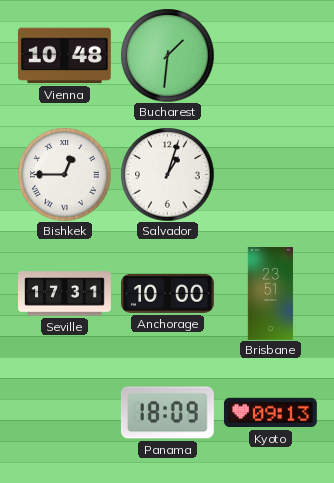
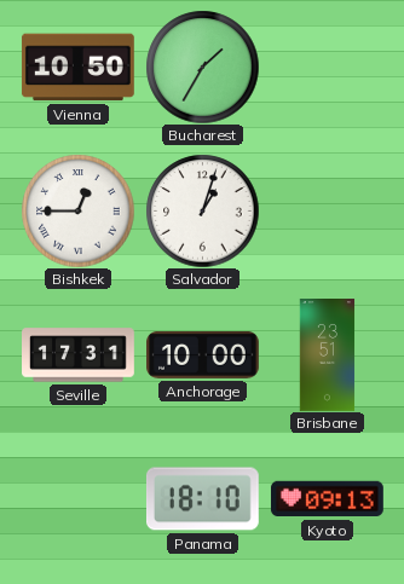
Vienna: 10:48 -> 10:50
Bucharest: 1:31 -> 1:35
Panama: 18:09 -> 18:10
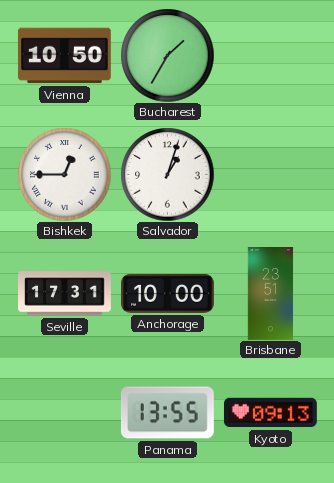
Panama: 18:10 -> 13:55
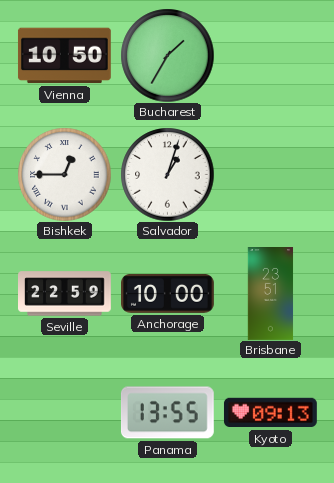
Seville: 17:31 -> 22:59
